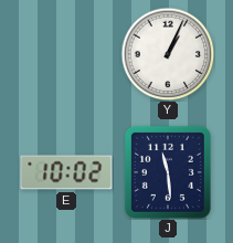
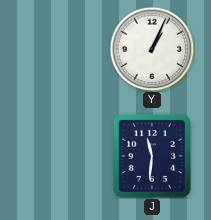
E: 10:02 -> none
J: 11:29 -> 11:31
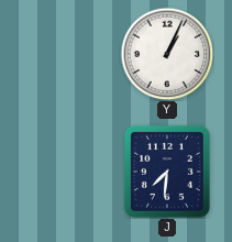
J: 11:31 -> 7:31
